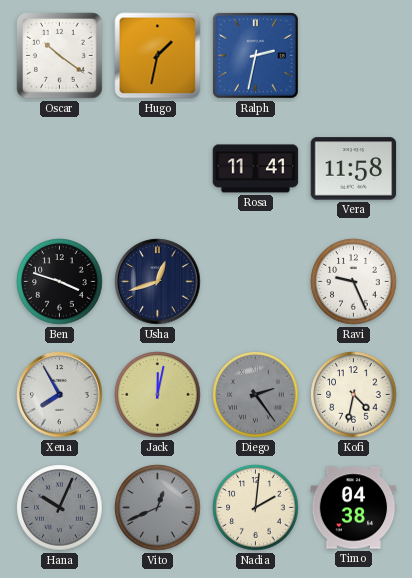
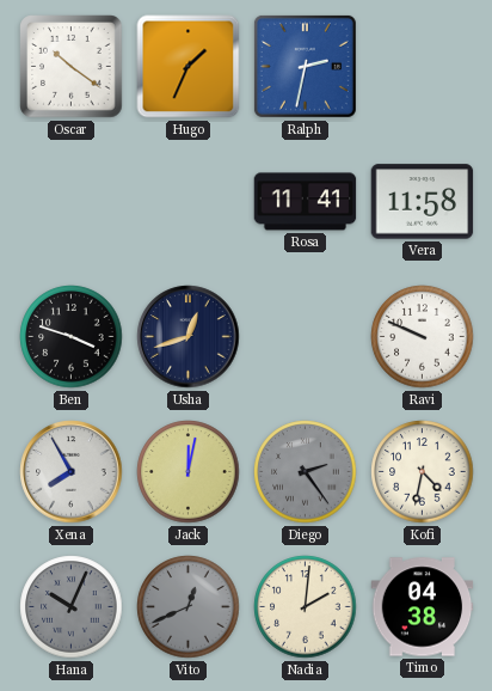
Hugo: 1:32 -> 1:34
Ravi: 9:26 -> 9:49
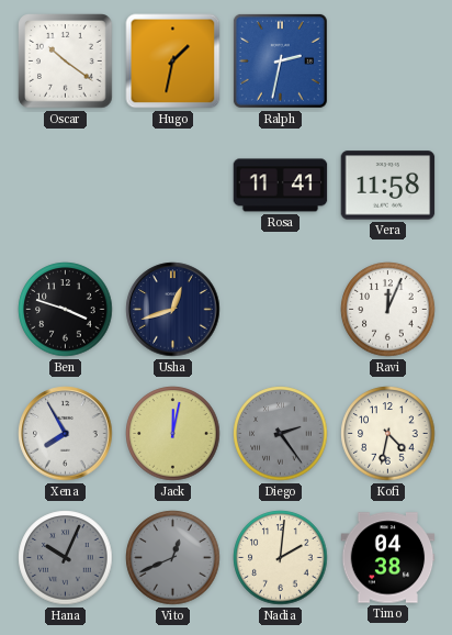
Hugo: 1:34 -> 1:32
Ravi: 9:49 -> 12:04
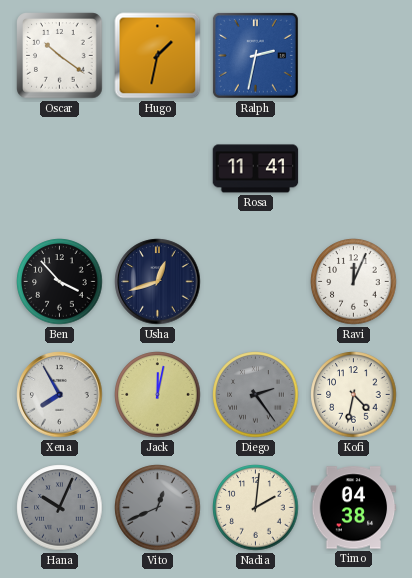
Vera: 11:58 -> none
Ben: 3:48 -> 3:53
